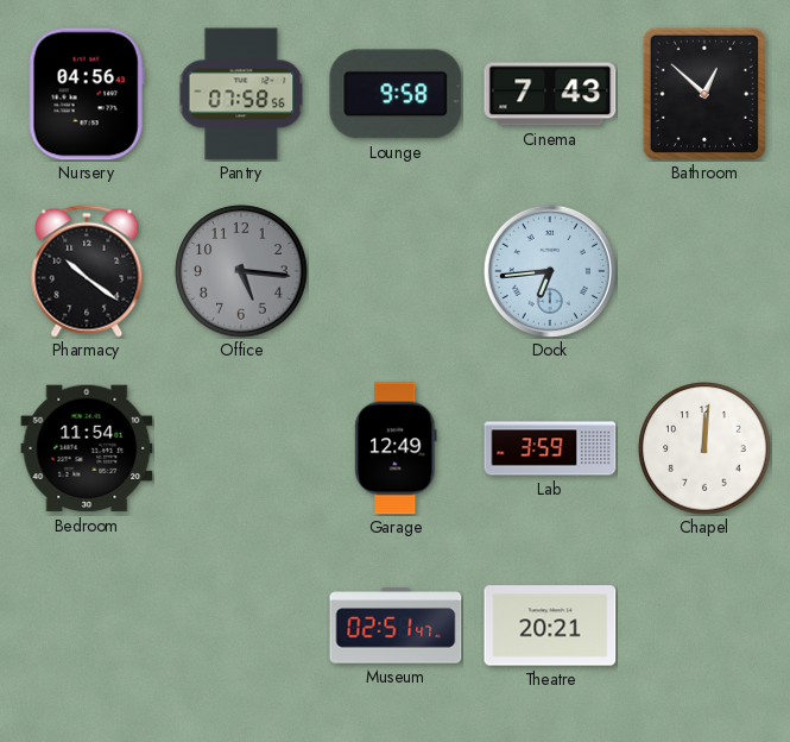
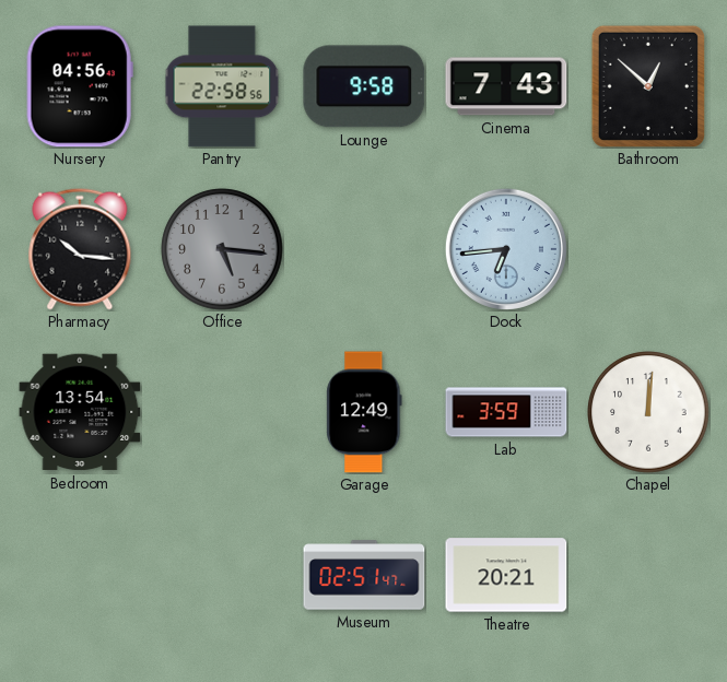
Pantry: 07:58 -> 22:58
Pharmacy: 10:21 -> 10:16
Bedroom: 11:54 -> 13:54
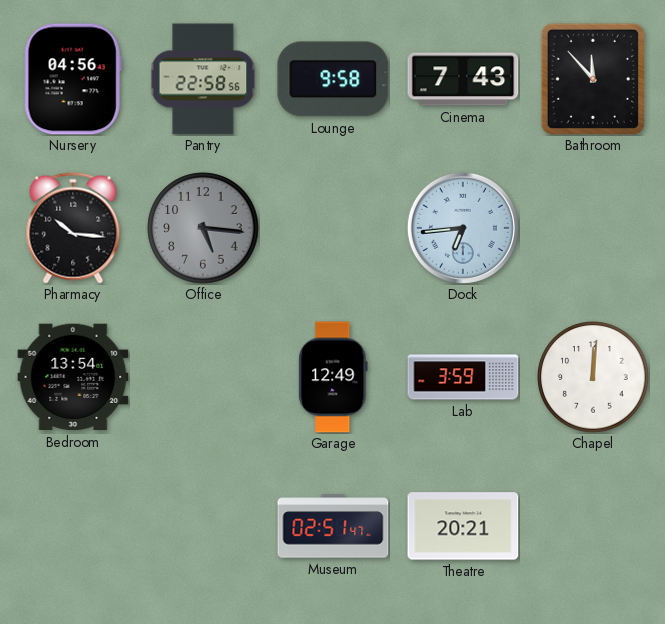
Bathroom: 12:52 -> 11:53
